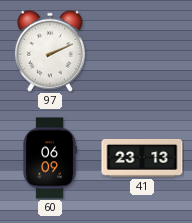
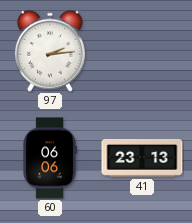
97: 2:11 -> 2:14
60: 06:09 -> 06:06
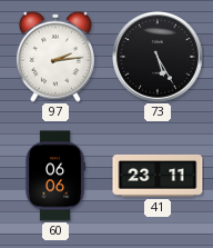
73: none -> 5:25
41: 23:13 -> 23:11
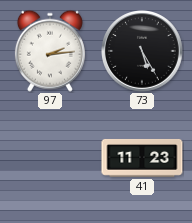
60: 06:06 -> none
41: 23:11 -> 11:23
